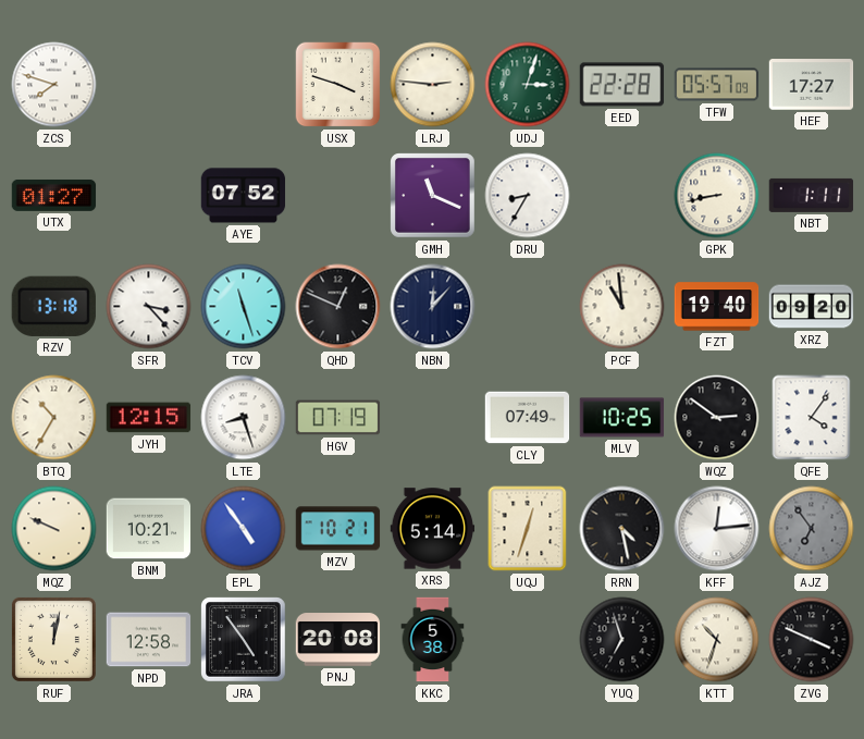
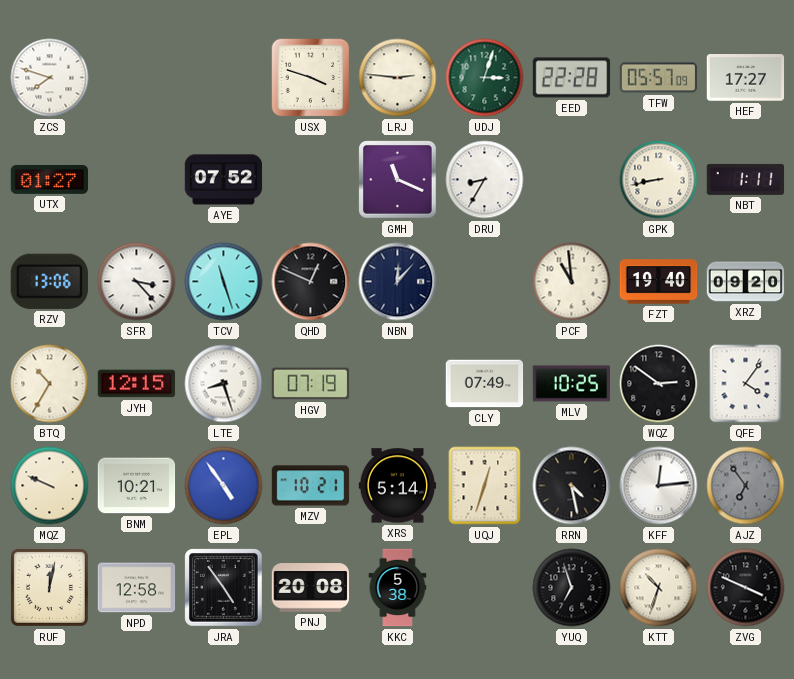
RZV: 13:18 -> 13:06
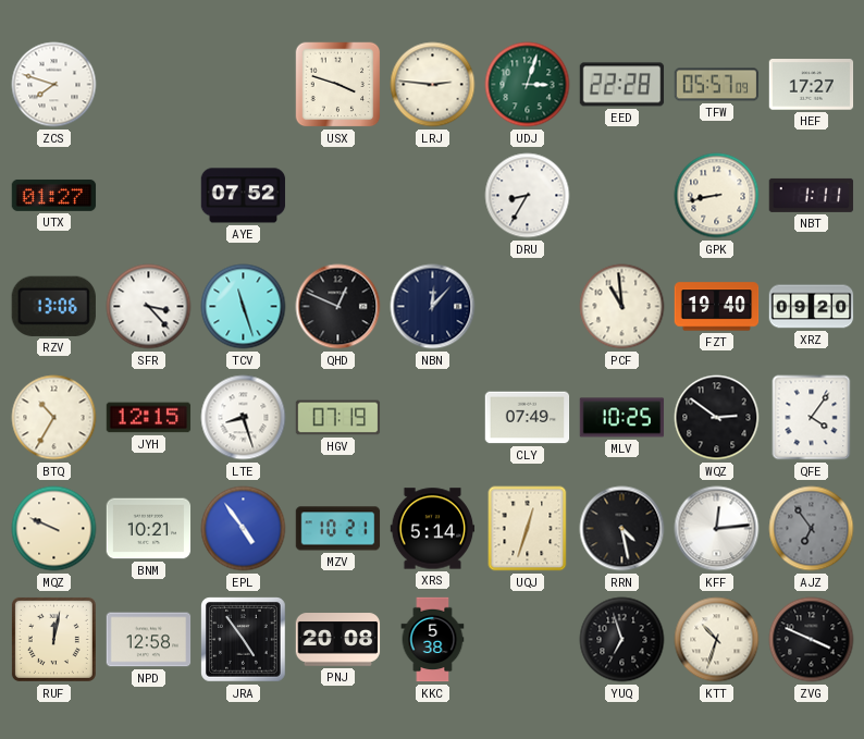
GMH: 11:19 -> none
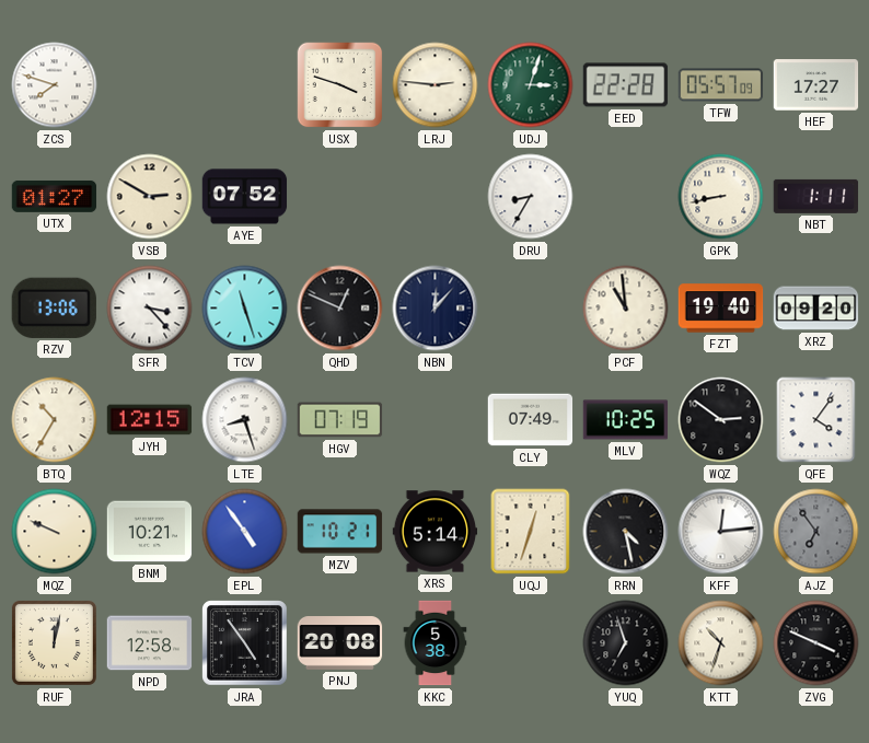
VSB: none -> 2:50
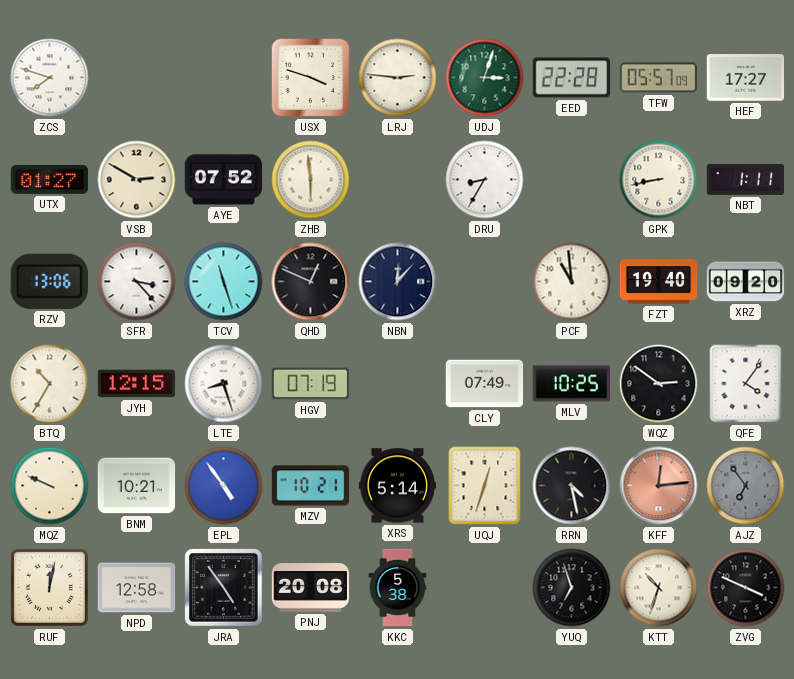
ZHB: none -> 5:59
KFF dial: white -> salmon
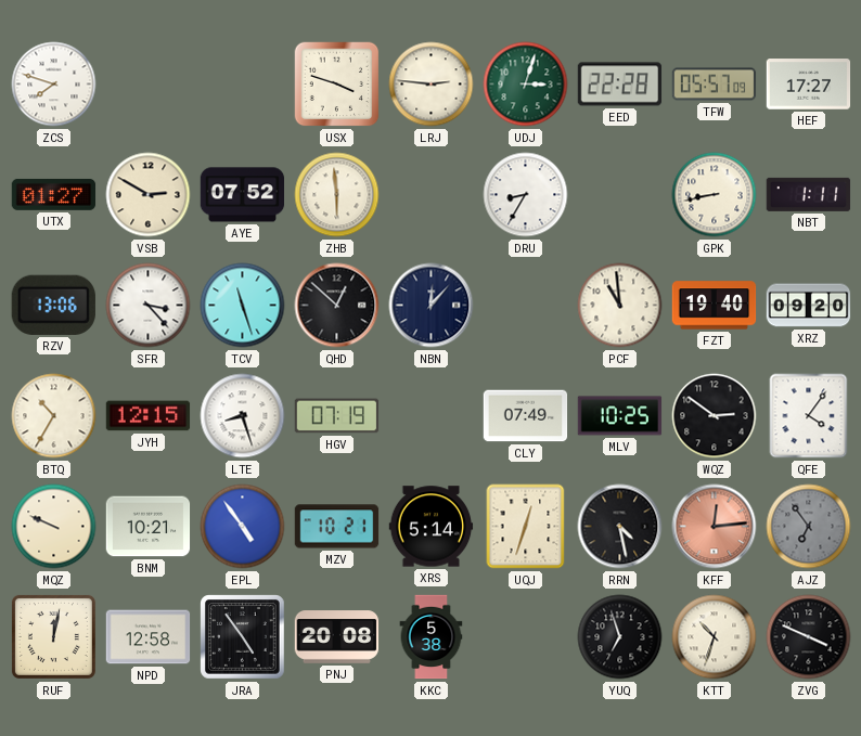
QHD: 12:49 -> 12:52
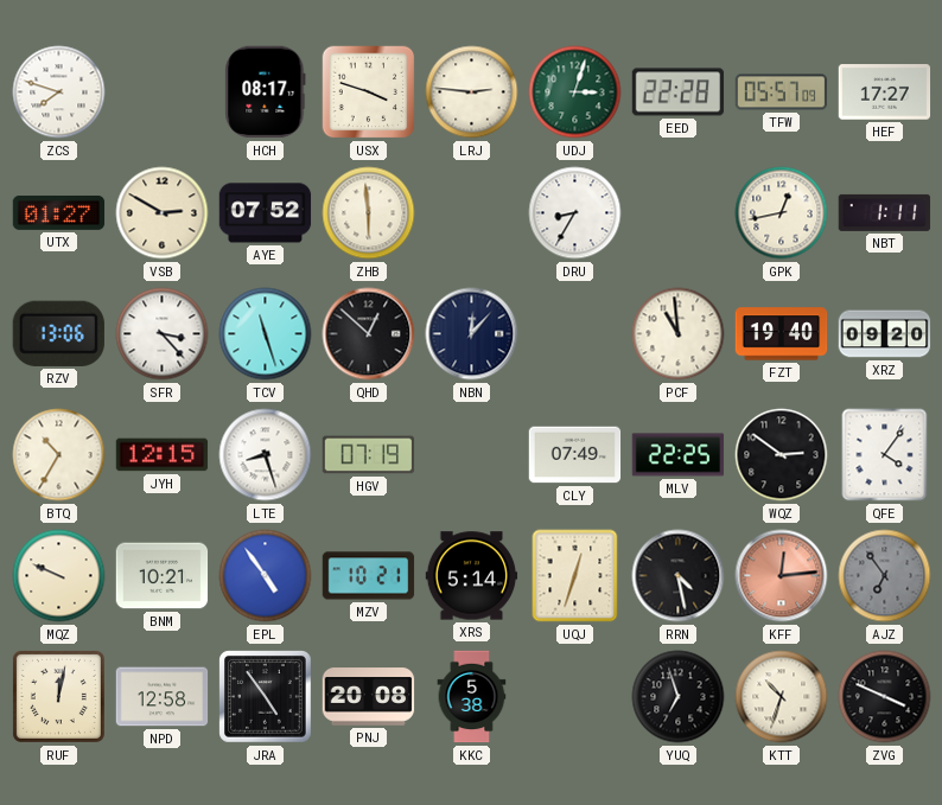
HCH: none -> 08:17
GPK: 8:43 -> 12:43
MLV: 10:25 -> 22:25
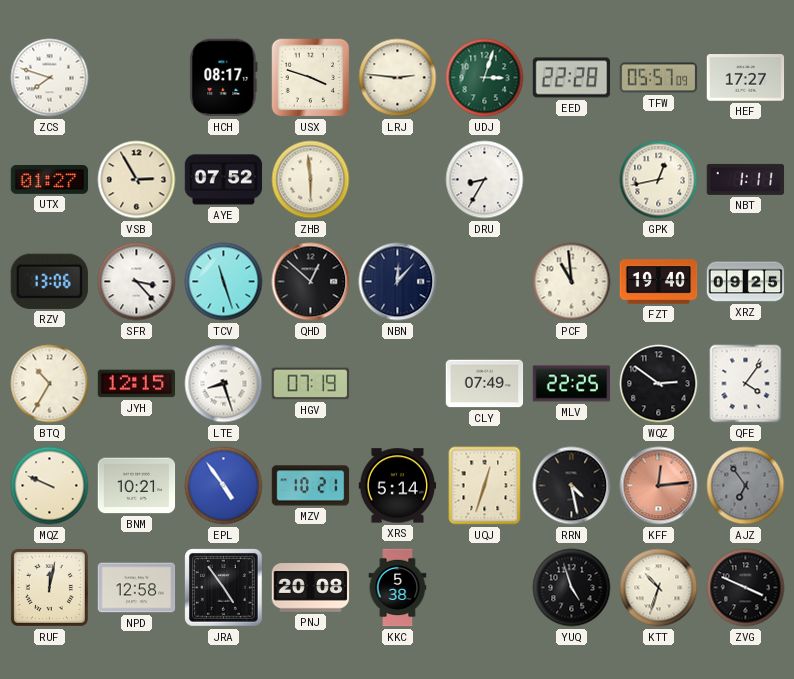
VSB: 2:50 -> 2:55
XRZ: 09:20 -> 09:25
YUQ: 6:57 -> 4:57
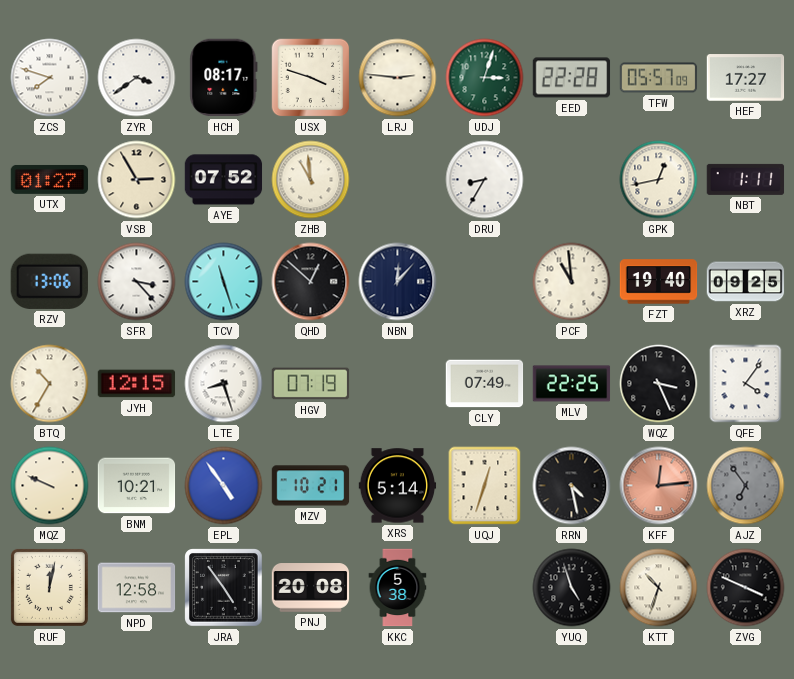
ZYR: none -> 3:39
ZHB: 5:59 -> 10:59
WQZ: 2:51 -> 3:26
